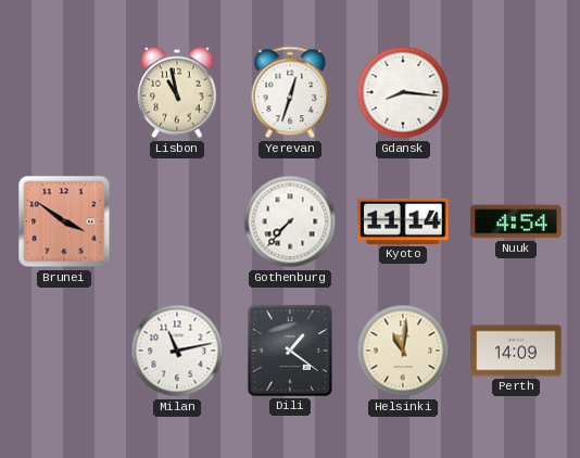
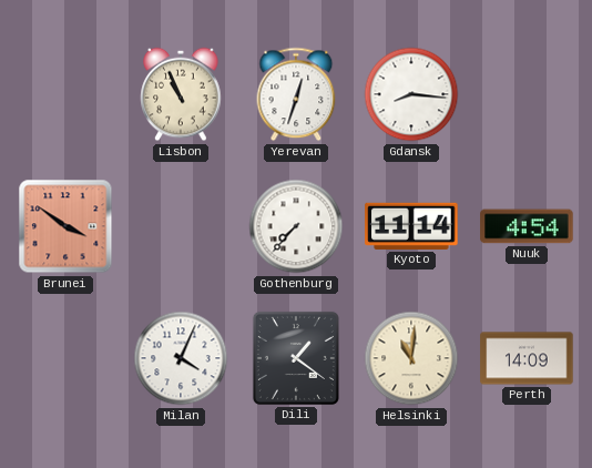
Lisbon: 10:58 -> 10:56
Milan: 11:13 -> 4:04
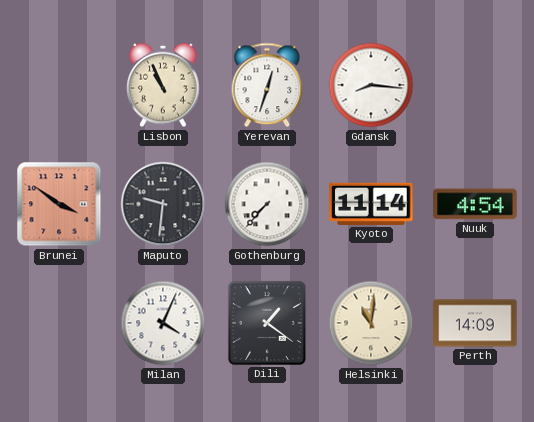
Maputo: none -> 9:31
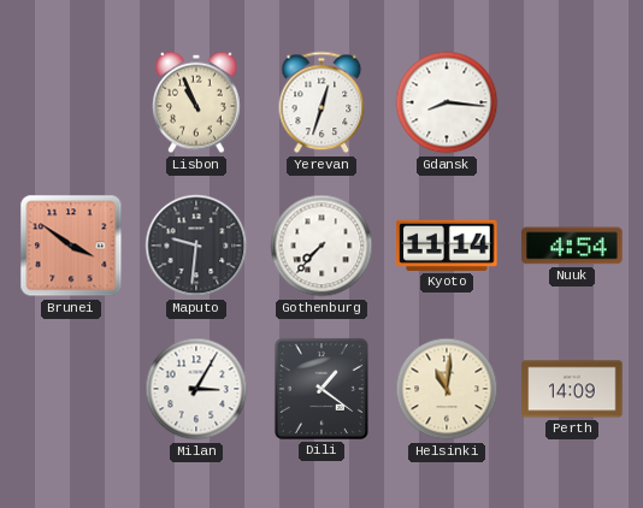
Milan: 4:04 -> 3:05
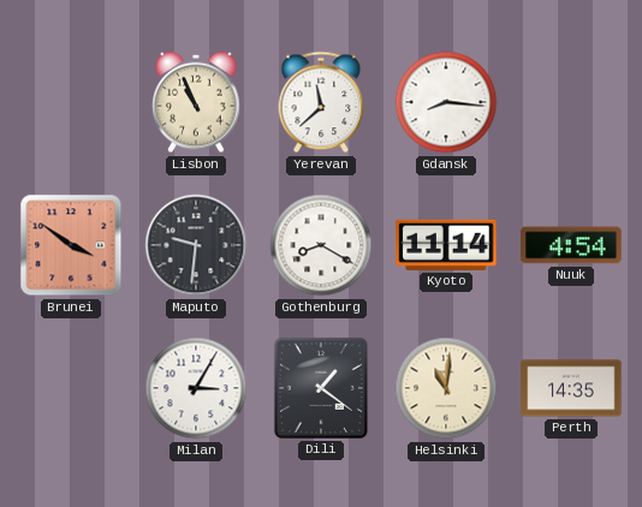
Yerevan: 12:33 -> 11:38
Gothenburg: 7:37 -> 8:20
Perth: 14:09 -> 14:35
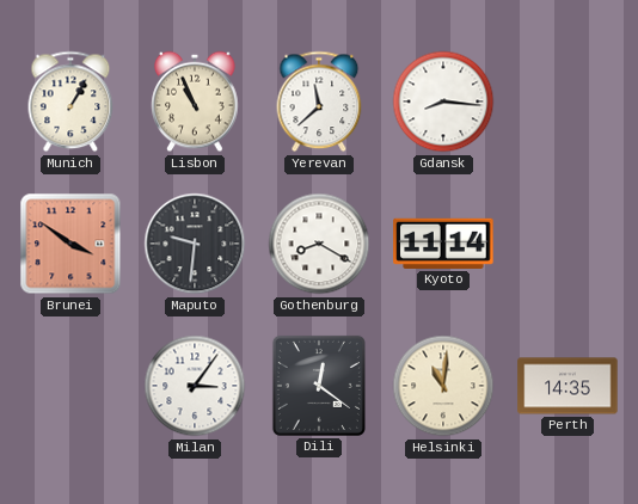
Munich: none -> 1:05
Nuuk: 4:54 -> none
Milan: 3:05 -> 3:06
Dili: 1:21 -> 12:21
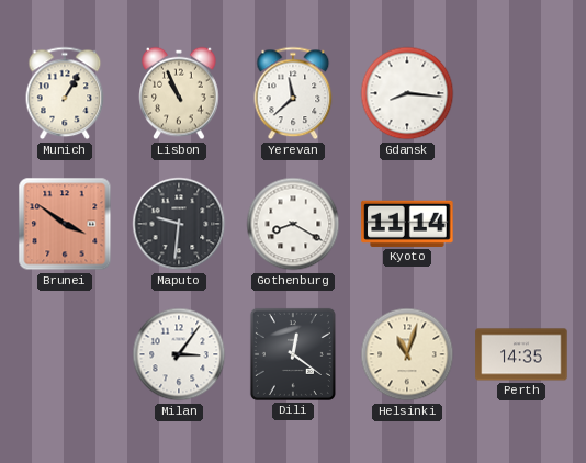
Helsinki: 11:01 -> 11:03
